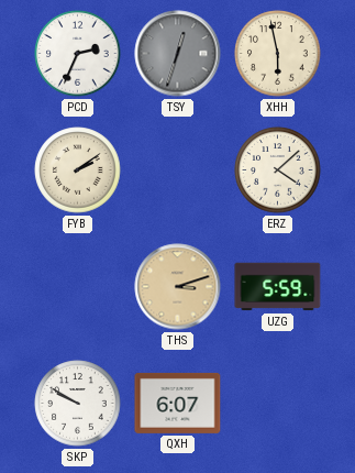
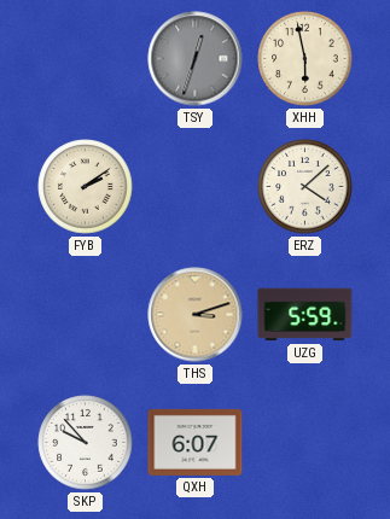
PCD: 2:34 -> none
SKP: 9:50 -> 9:53
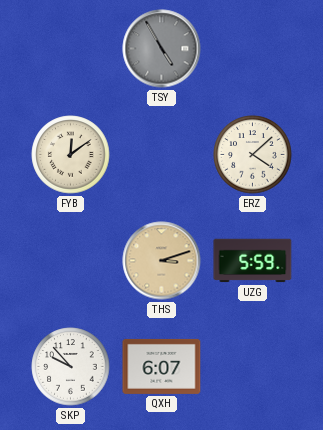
TSY: 12:33 -> 4:55
XHH: 5:58 -> none
FYB: 2:09 -> 12:09
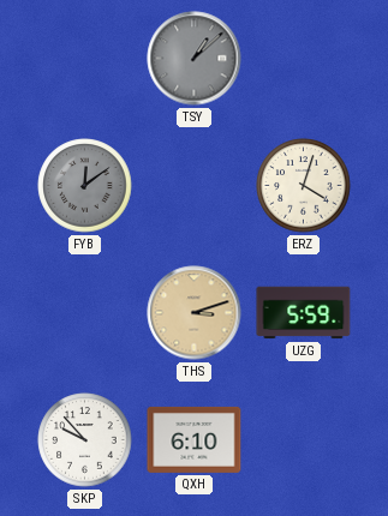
TSY: 4:55 -> 1:08
FYB dial: cream -> grey
ERZ: 4:08 -> 4:03
QXH: 6:07 -> 6:10
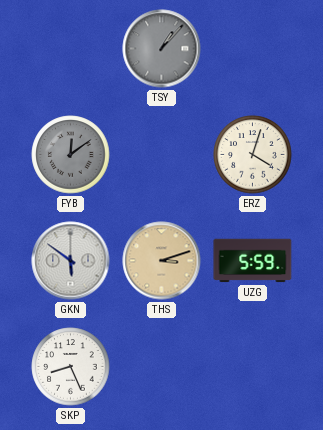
TSY: 1:08 -> 1:07
GKN: none -> 5:51
SKP: 9:53 -> 8:26
QXH: 6:10 -> none
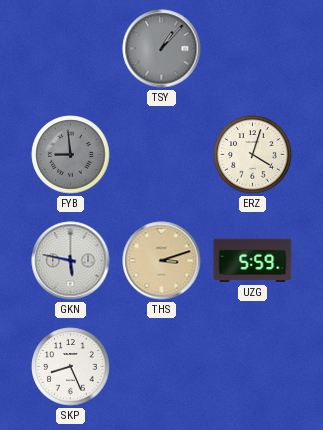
FYB: 12:09 -> 8:59
GKN: 5:51 -> 5:47
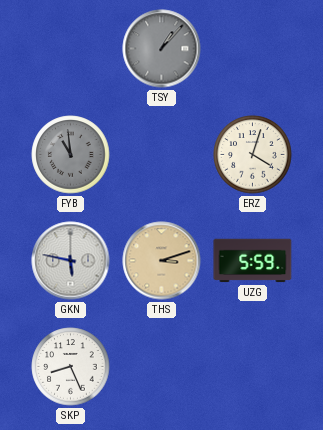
FYB: 8:59 -> 10:59
